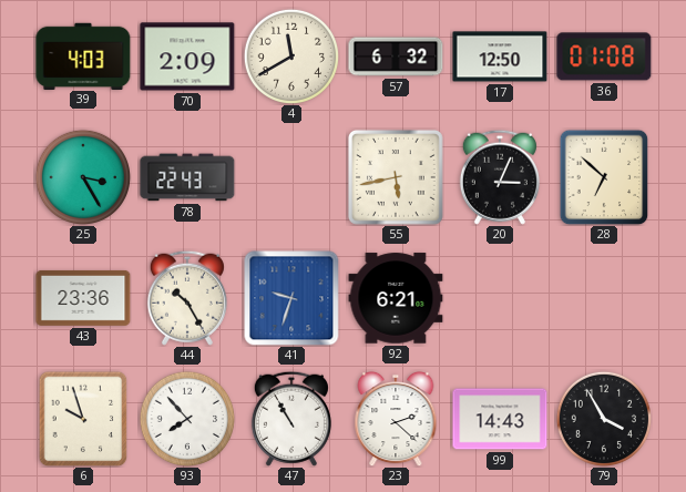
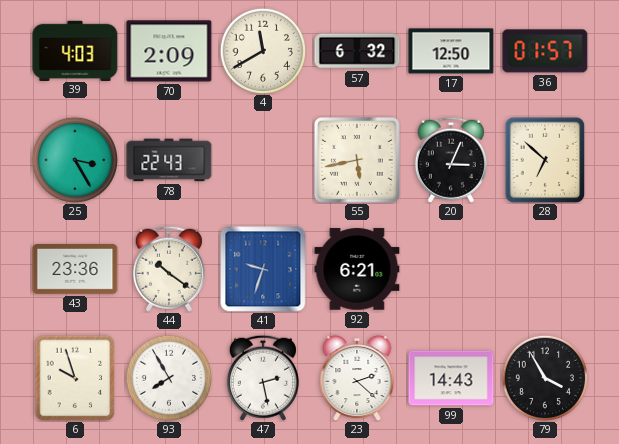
36: 01:08 -> 01:57
44: 10:25 -> 10:21
93: 7:53 -> 7:55
47: 10:55 -> 2:28
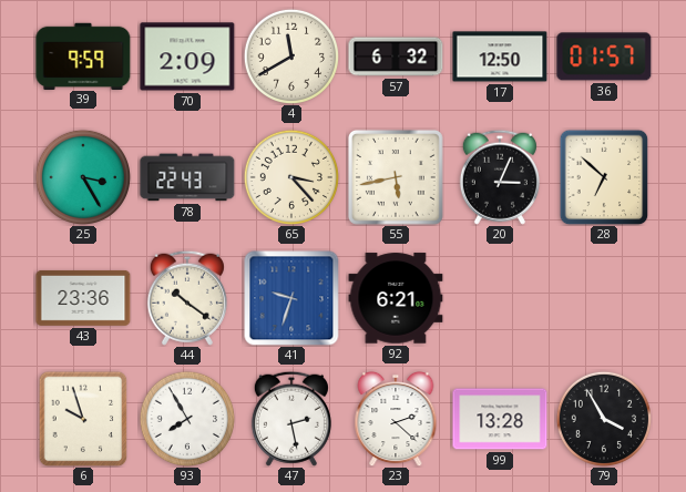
39: 4:03 -> 9:59
65: none -> 3:23
99: 14:43 -> 13:28
